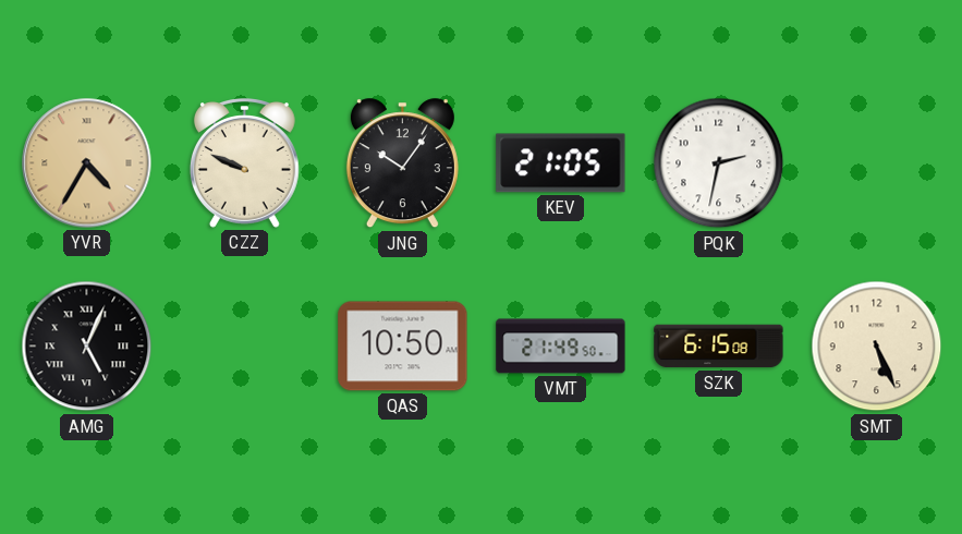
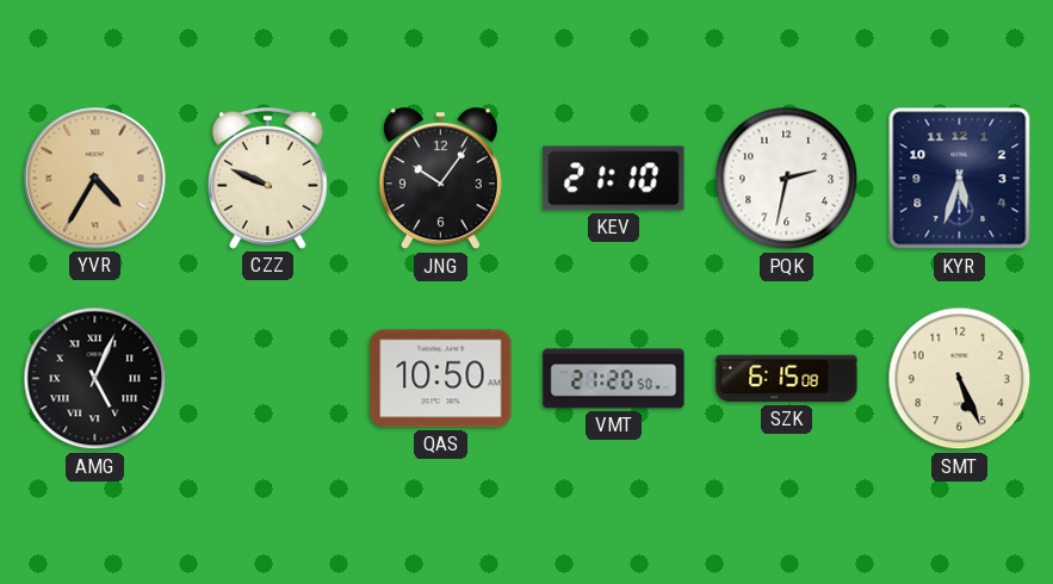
KEV: 21:05 -> 21:10
KYR: none -> 5:33
VMT: 21:49 -> 21:20
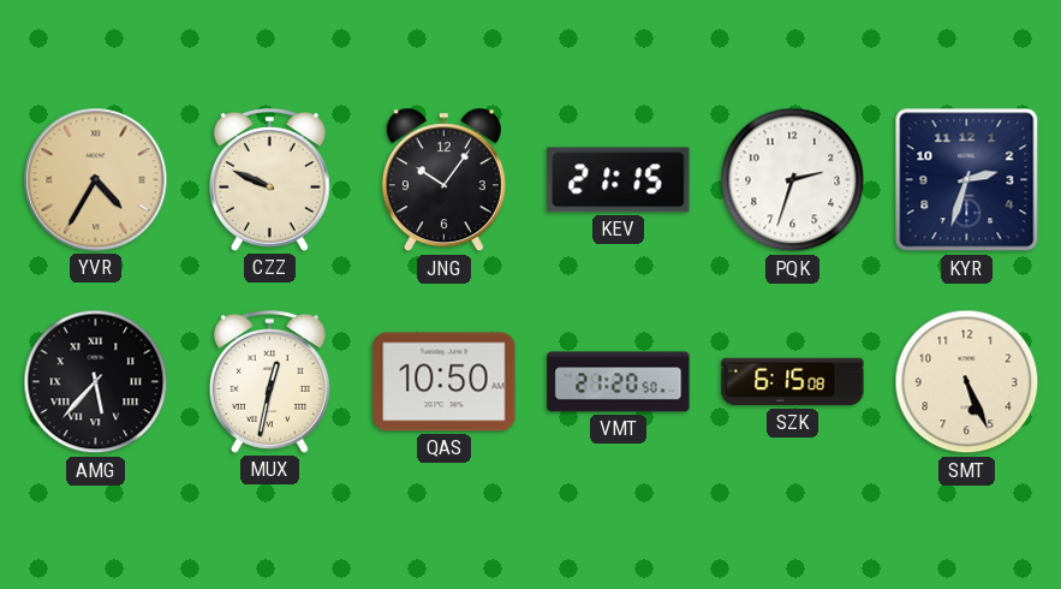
KEV: 21:10 -> 21:15
PQK: 2:32 -> 2:33
KYR: 5:33 -> 2:33
AMG: 5:04 -> 5:37
MUX: none -> 12:32
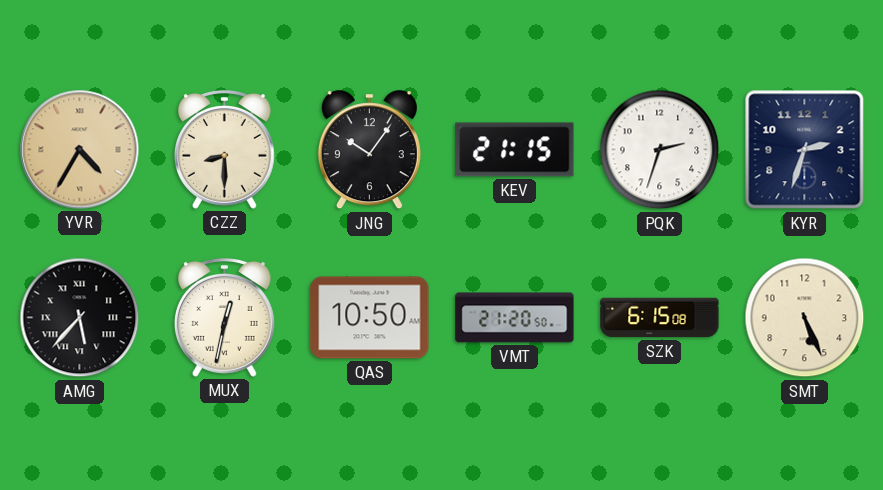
CZZ: 9:49 -> 8:30
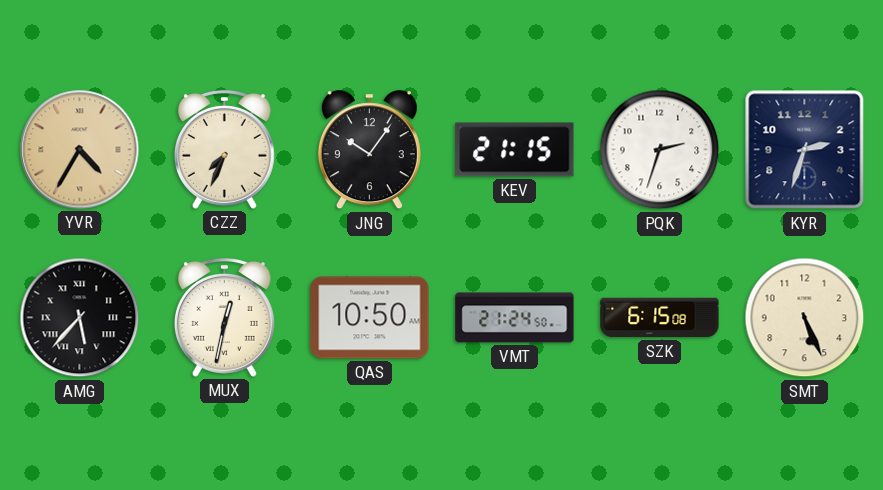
CZZ: 8:30 -> 7:34
VMT: 21:20 -> 21:24
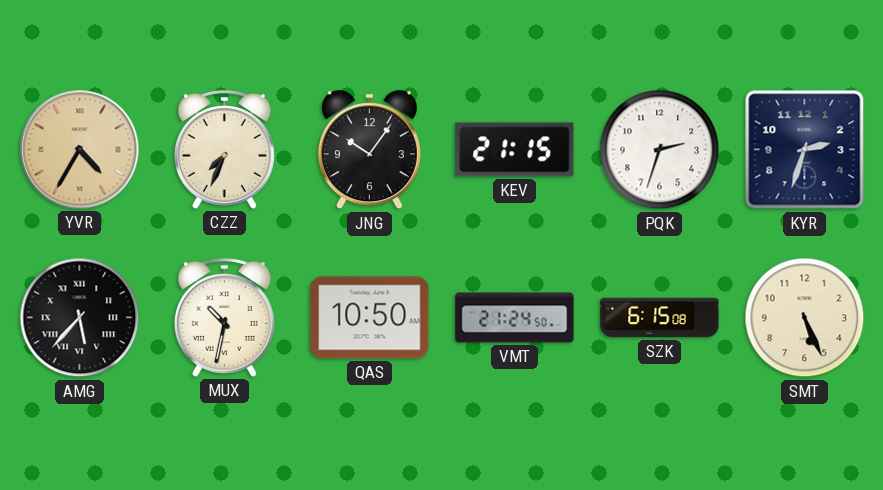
MUX: 12:32 -> 10:32
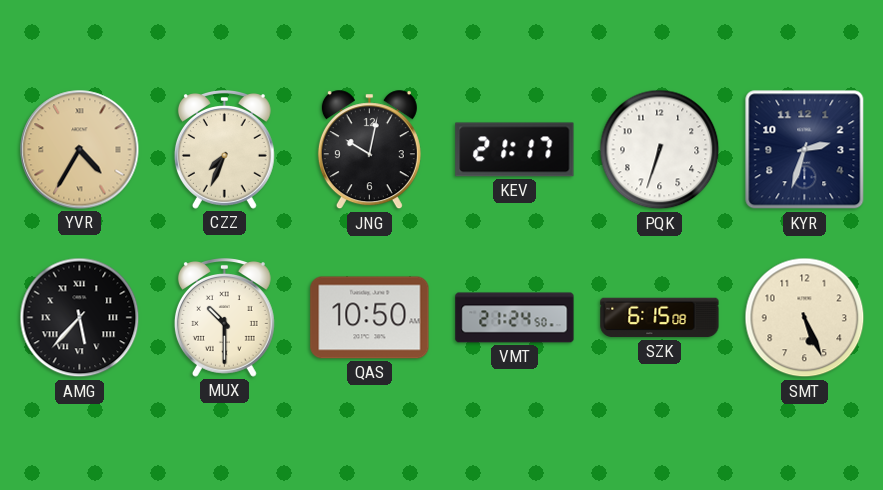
JNG: 10:06 -> 10:02
KEV: 21:15 -> 21:17
PQK: 2:33 -> 6:33
MUX: 10:32 -> 10:30
